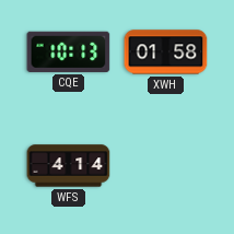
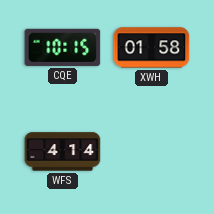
CQE: 10:13 -> 10:15
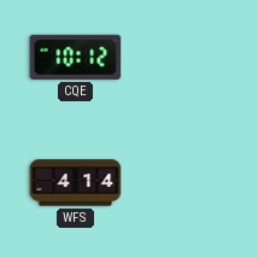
CQE: 10:15 -> 10:12
XWH: 01:58 -> none
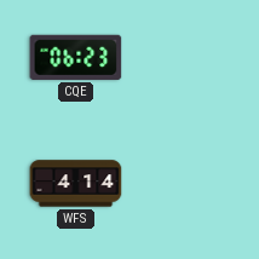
CQE: 10:12 -> 06:23
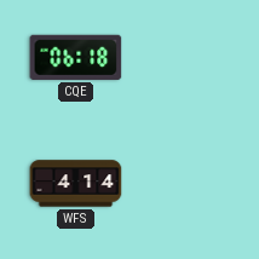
CQE: 06:23 -> 06:18
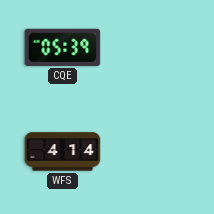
CQE: 06:18 -> 05:39
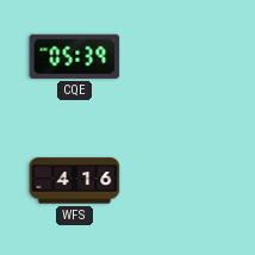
WFS: 4:14 -> 4:16
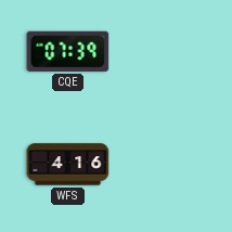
CQE: 05:39 -> 07:39
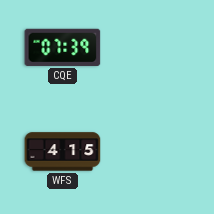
WFS: 4:16 -> 4:15
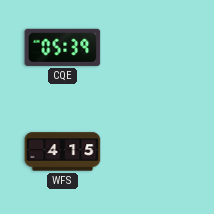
CQE: 07:39 -> 05:39
